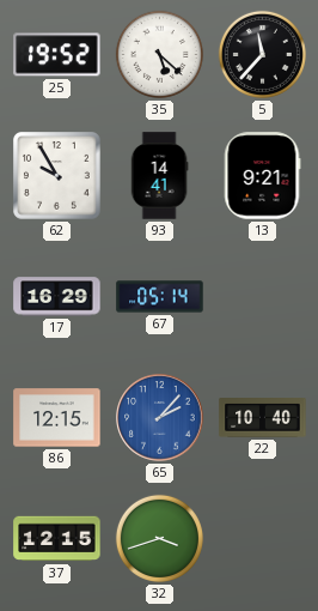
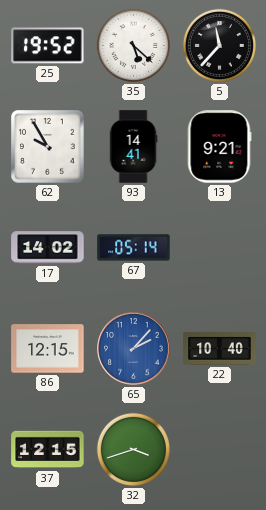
17: 16:29 -> 14:02
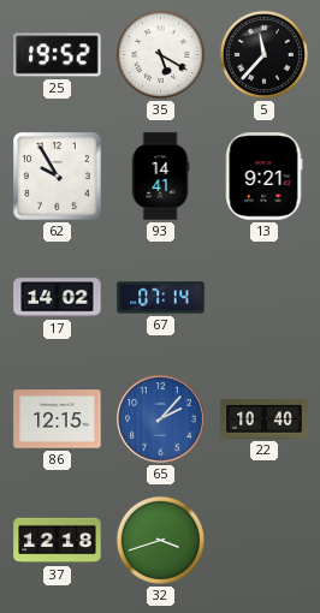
35: 5:22 -> 5:20
67: 05:14 -> 07:14
37: 12:15 -> 12:18
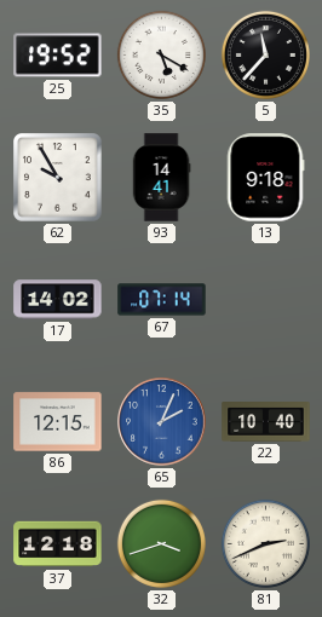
13: 9:21 -> 9:18
65: 2:07 -> 2:04
81: none -> 2:41
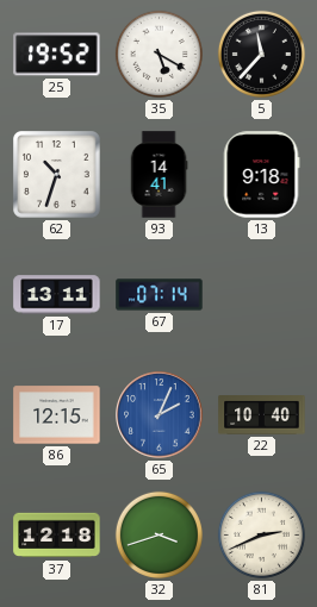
62: 9:55 -> 10:33
17: 14:02 -> 13:11
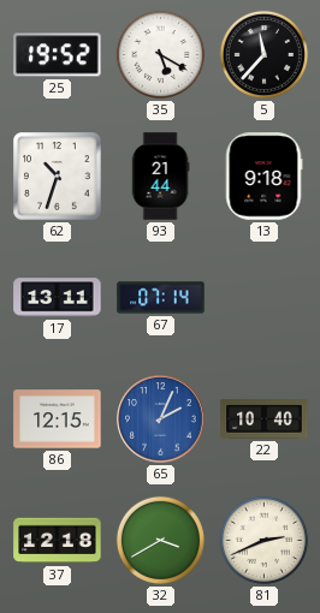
93: 14:41 -> 21:44
32: 3:42 -> 3:40
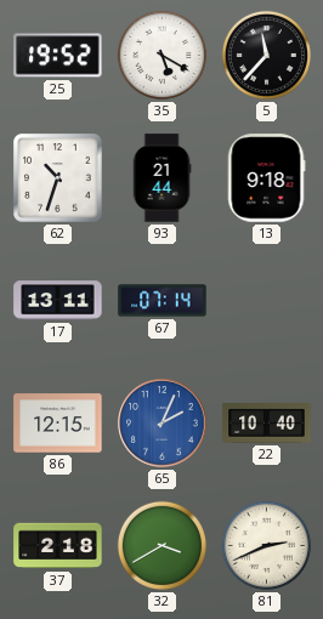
37: 12:18 -> 2:18
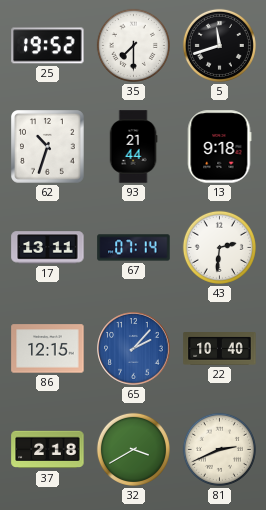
35: 5:20 -> 7:30
5: 11:37 -> 11:42
43: none -> 2:31
65: 2:04 -> 2:07
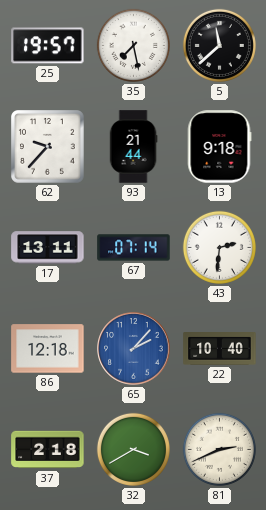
25: 19:52 -> 19:57
35: 7:30 -> 7:28
5: 11:42 -> 11:38
62: 10:33 -> 9:37
86: 12:15 -> 12:18
